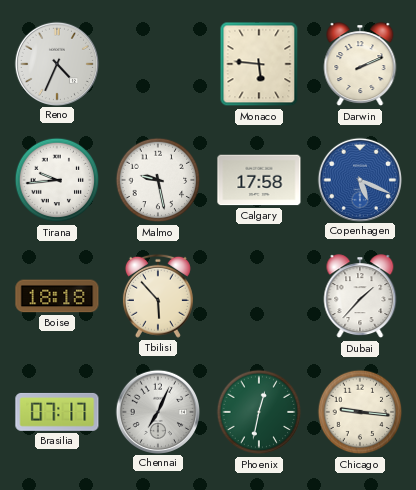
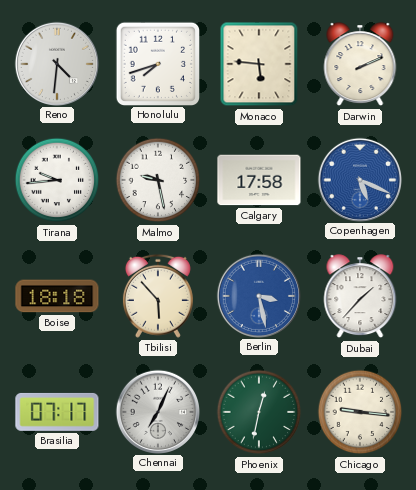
Reno: 4:34 -> 4:31
Honolulu: none -> 7:42
Berlin: none -> 3:28
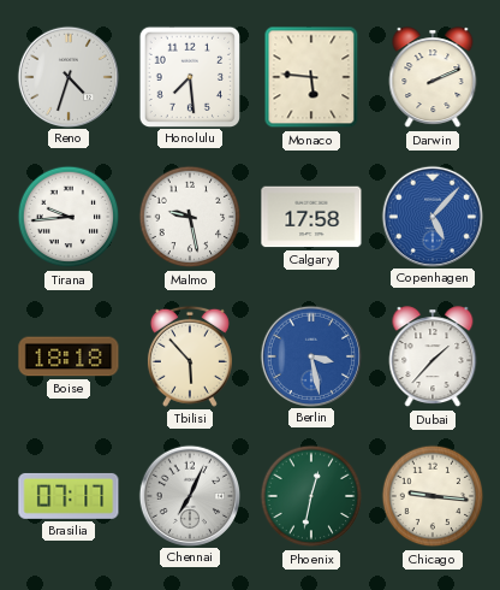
Reno: 4:31 -> 4:33
Honolulu: 7:42 -> 7:29
Copenhagen: 5:19 -> 5:07
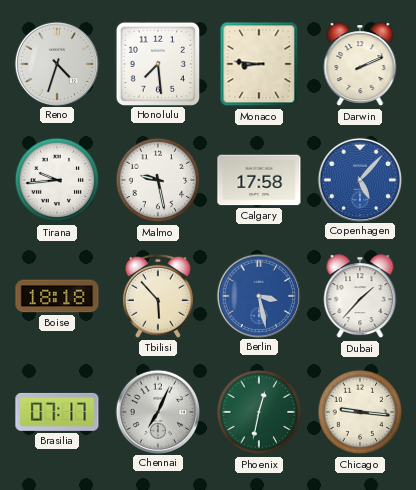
Monaco: 5:46 -> 8:46
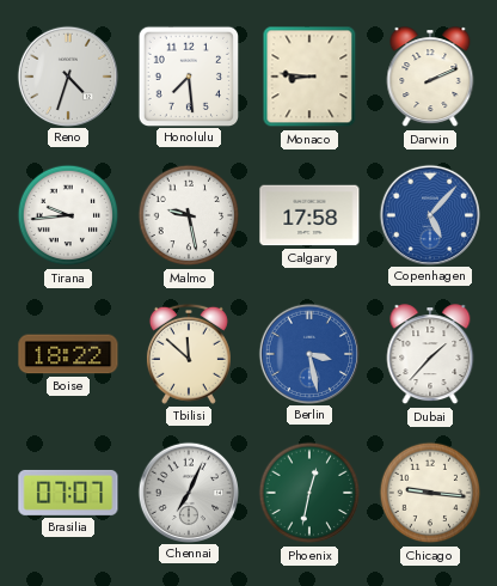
Boise: 18:18 -> 18:22
Tbilisi: 5:53 -> 11:52
Brasilia: 07:17 -> 07:07
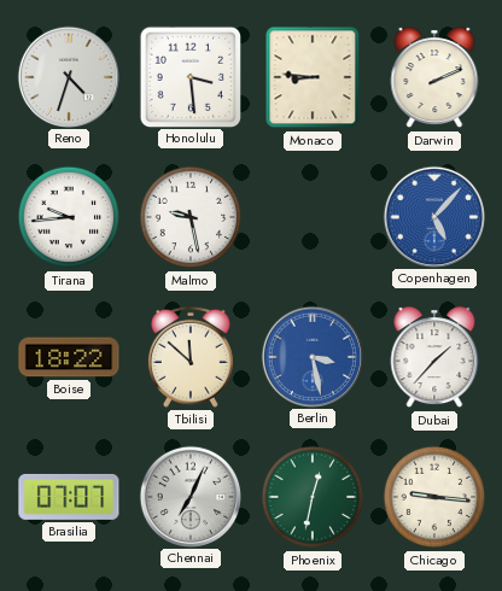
Honolulu: 7:29 -> 3:29
Calgary: 17:58 -> none
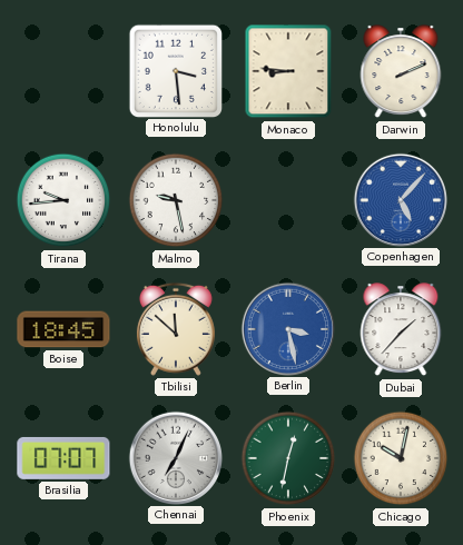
Reno: 4:33 -> none
Boise: 18:22 -> 18:45
Chicago: 9:16 -> 10:02
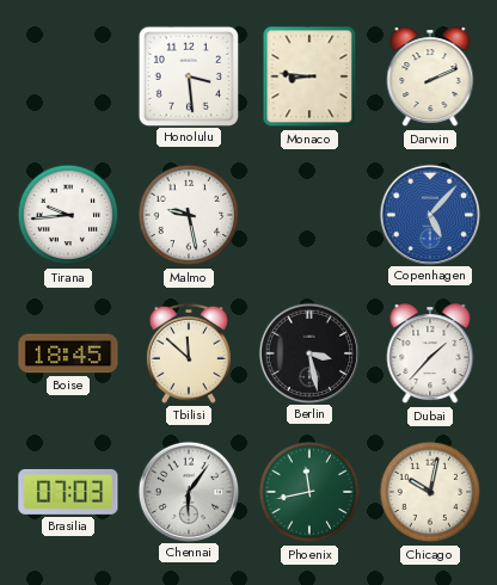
Berlin dial: blue -> black
Brasilia: 07:07 -> 07:03
Chennai: 7:04 -> 6:06
Phoenix: 12:32 -> 11:43
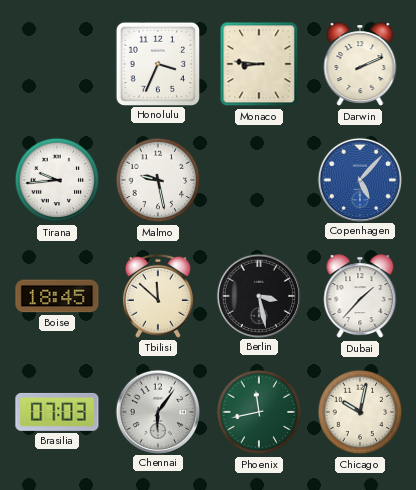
Honolulu: 3:29 -> 3:34
